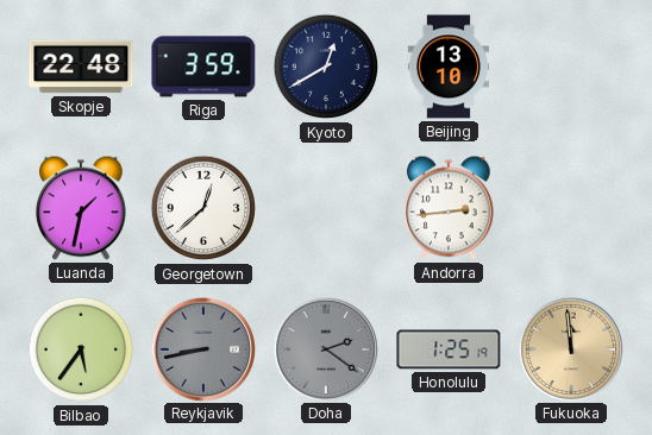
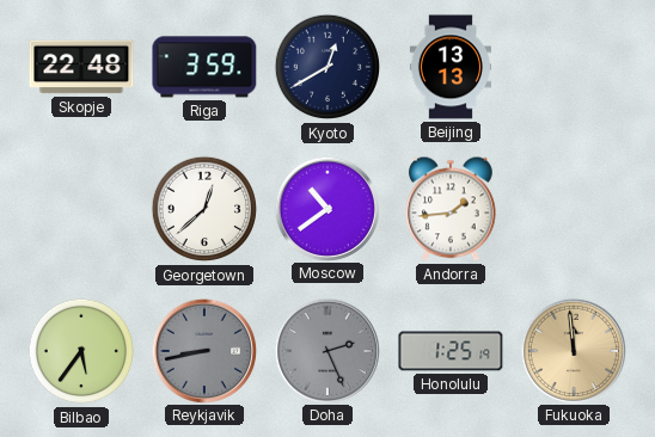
Beijing: 13:10 -> 13:13
Luanda: 1:32 -> none
Moscow: none -> 10:39
Andorra: 2:44 -> 1:44
Doha: 2:21 -> 2:26
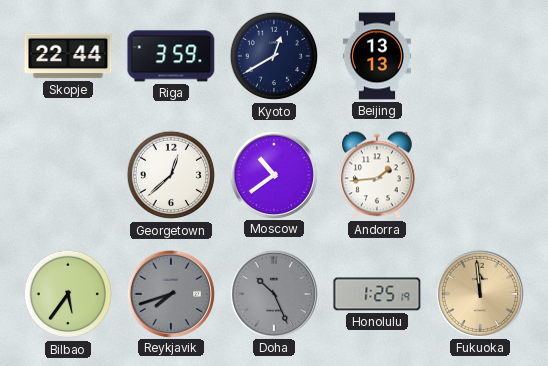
Skopje: 22:48 -> 22:44
Reykjavik: 8:43 -> 7:42
Doha: 2:26 -> 10:26
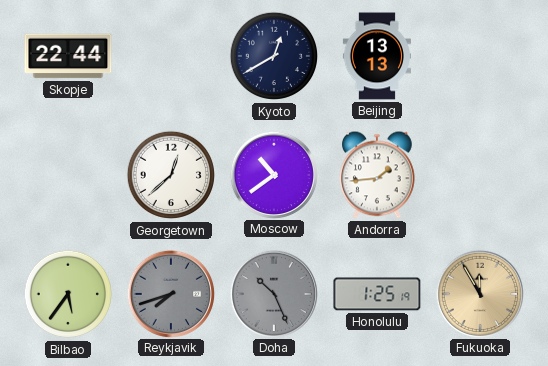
Riga: 3:59 -> none
Fukuoka: 11:59 -> 11:55
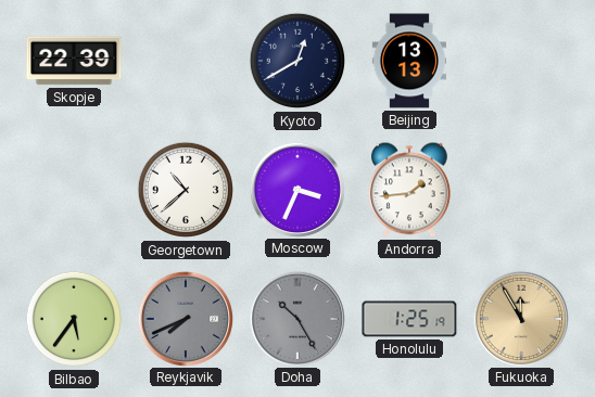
Skopje: 22:44 -> 22:39
Georgetown: 12:38 -> 10:38
Moscow: 10:39 -> 3:34
Reykjavik: 7:42 -> 7:41
Doha: 10:26 -> 10:25
